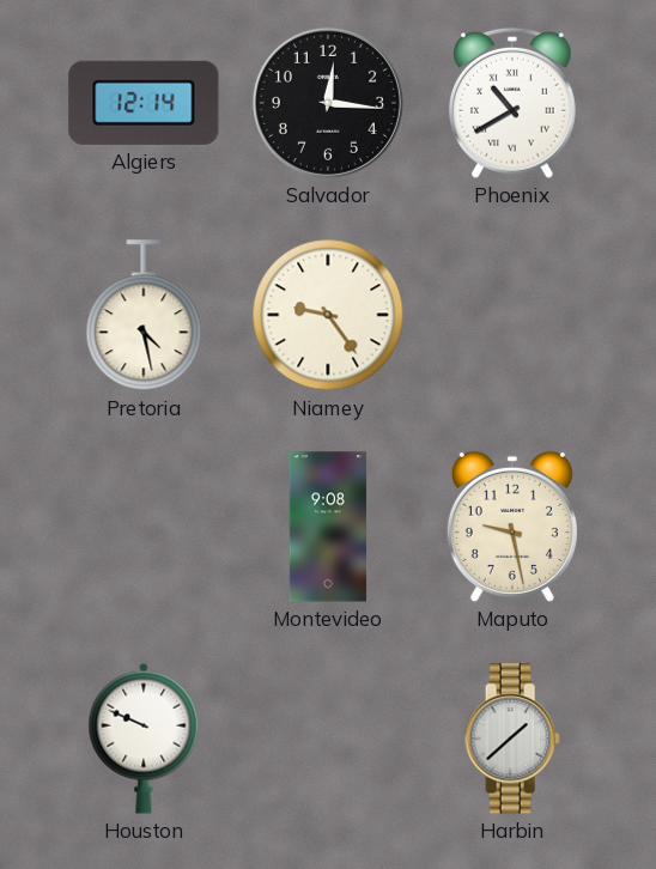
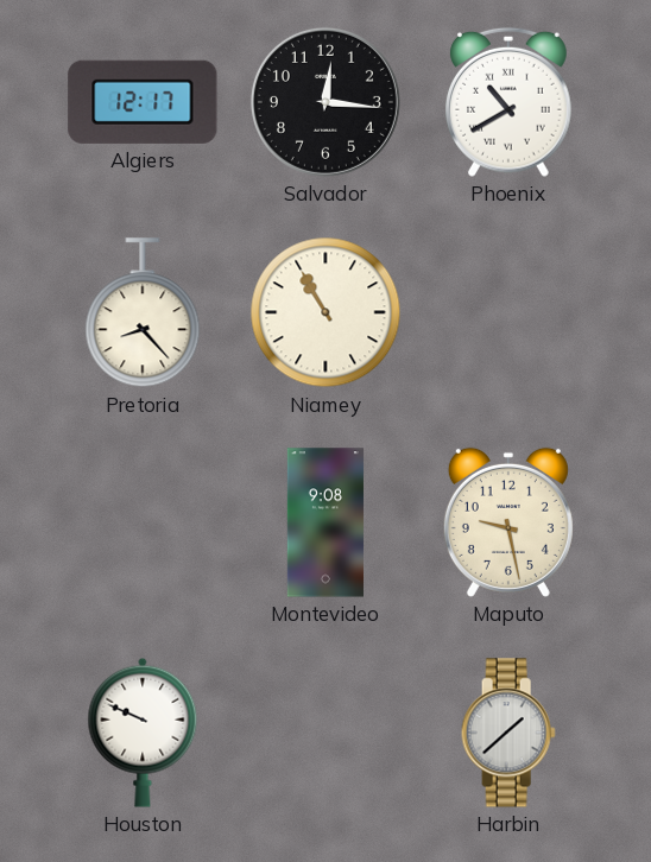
Algiers: 12:14 -> 12:17
Pretoria: 4:28 -> 8:23
Niamey: 9:24 -> 10:55
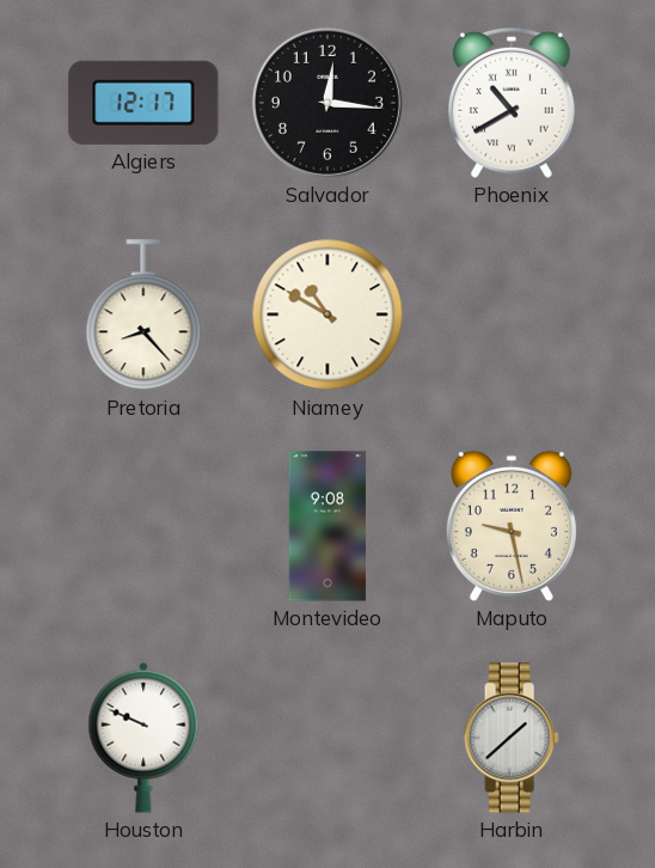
Niamey: 10:55 -> 10:50
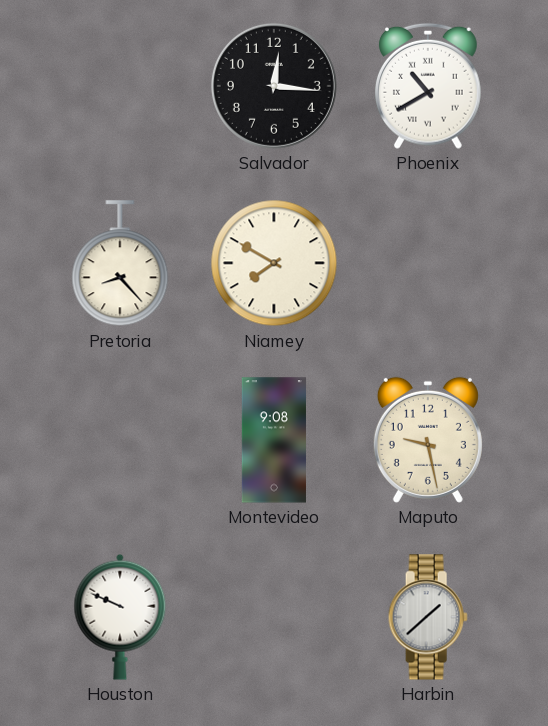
Algiers: 12:17 -> none
Niamey: 10:50 -> 7:50
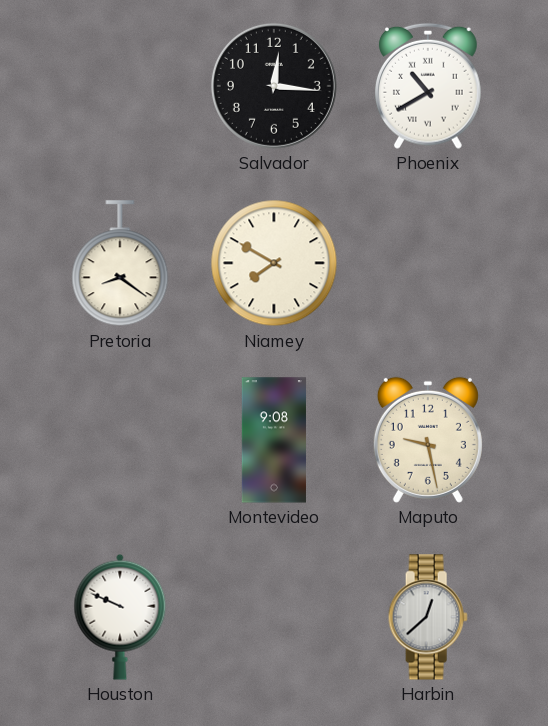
Pretoria: 8:23 -> 8:21
Harbin: 1:38 -> 12:38
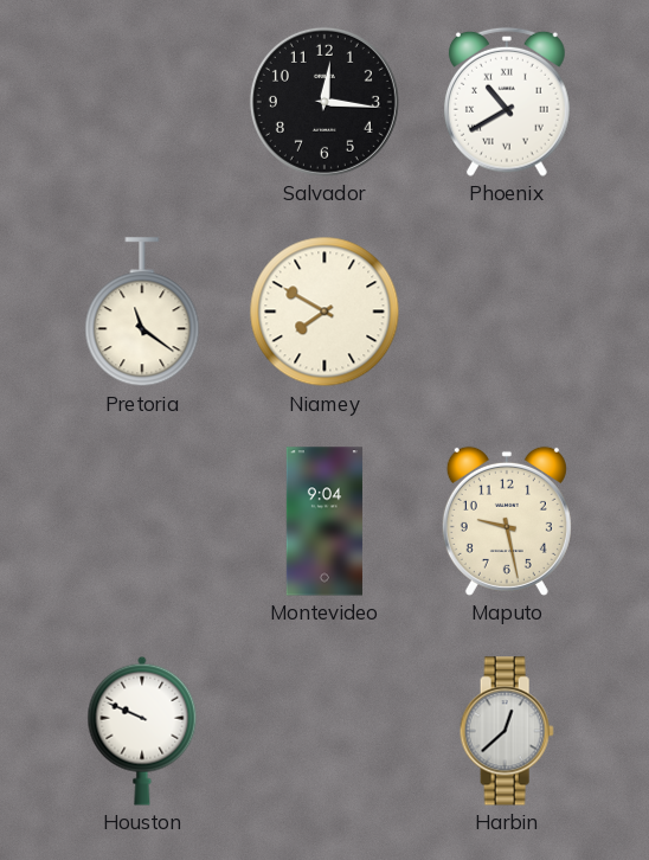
Pretoria: 8:21 -> 11:21
Montevideo: 9:08 -> 9:04
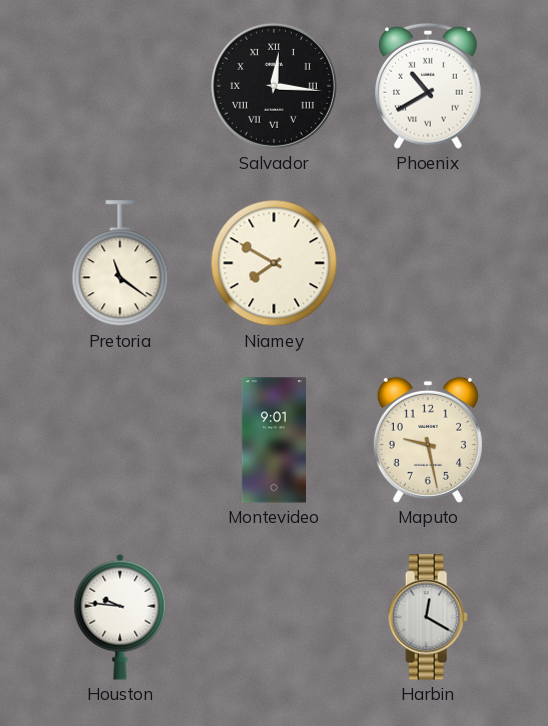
Salvador numerals: Arabic -> Roman
Montevideo: 9:04 -> 9:01
Houston: 9:49 -> 9:46
Harbin: 12:38 -> 12:20
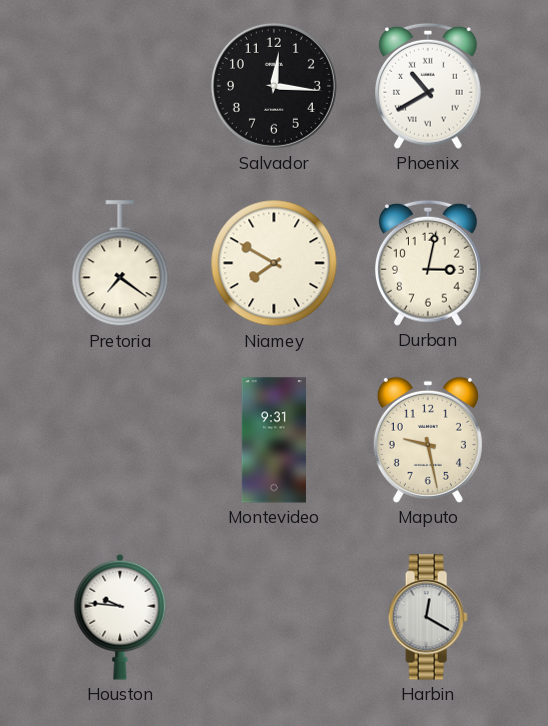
Salvador numerals: Roman -> Arabic
Pretoria: 11:21 -> 7:21
Durban: none -> 3:02
Montevideo: 9:01 -> 9:31
